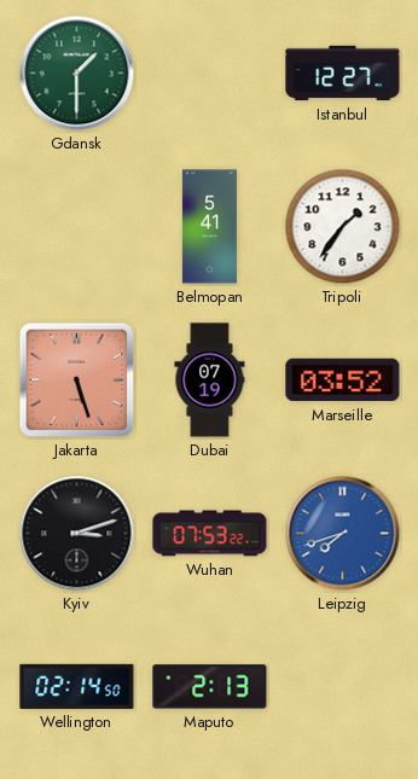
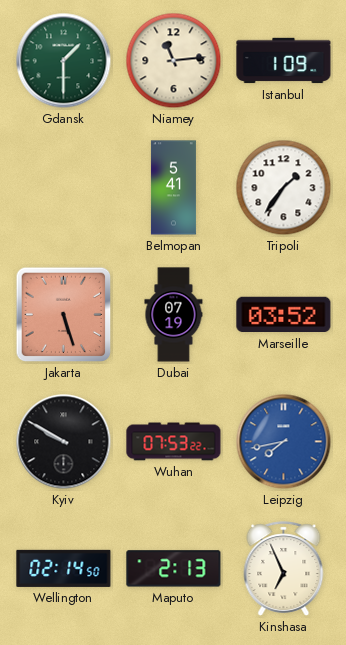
Niamey: none -> 11:14
Istanbul: 12:27 -> 1:09
Kyiv: 3:12 -> 9:50
Leipzig: 7:42 -> 7:43
Kinshasa: none -> 6:56
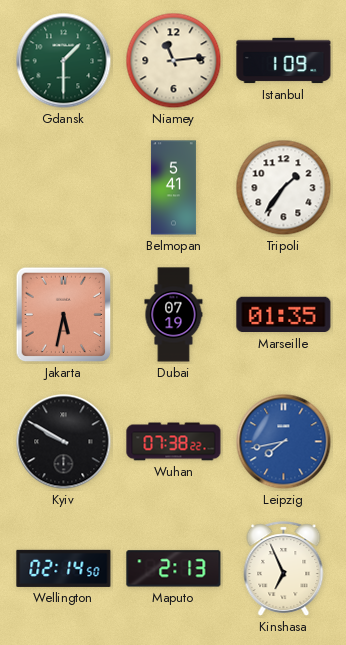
Jakarta: 5:27 -> 5:32
Marseille: 03:52 -> 01:35
Wuhan: 07:53 -> 07:38
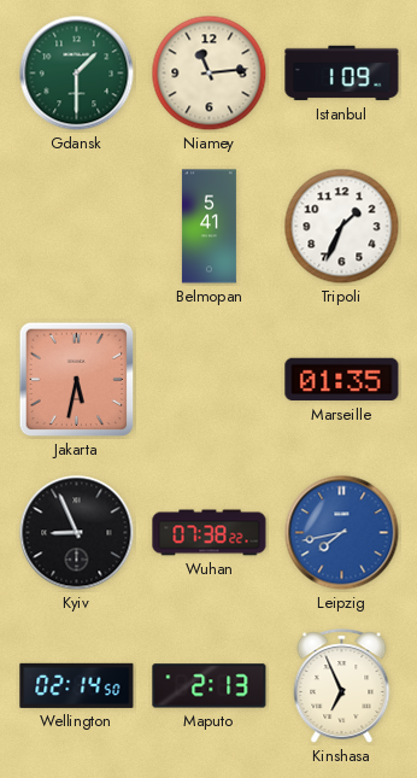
Tripoli: 1:36 -> 1:34
Dubai: 07:19 -> none
Kyiv: 9:50 -> 8:56
